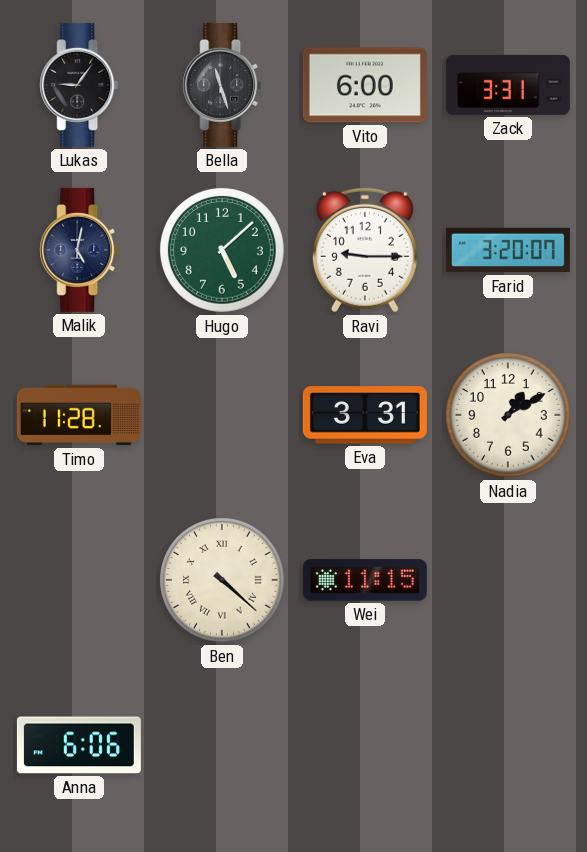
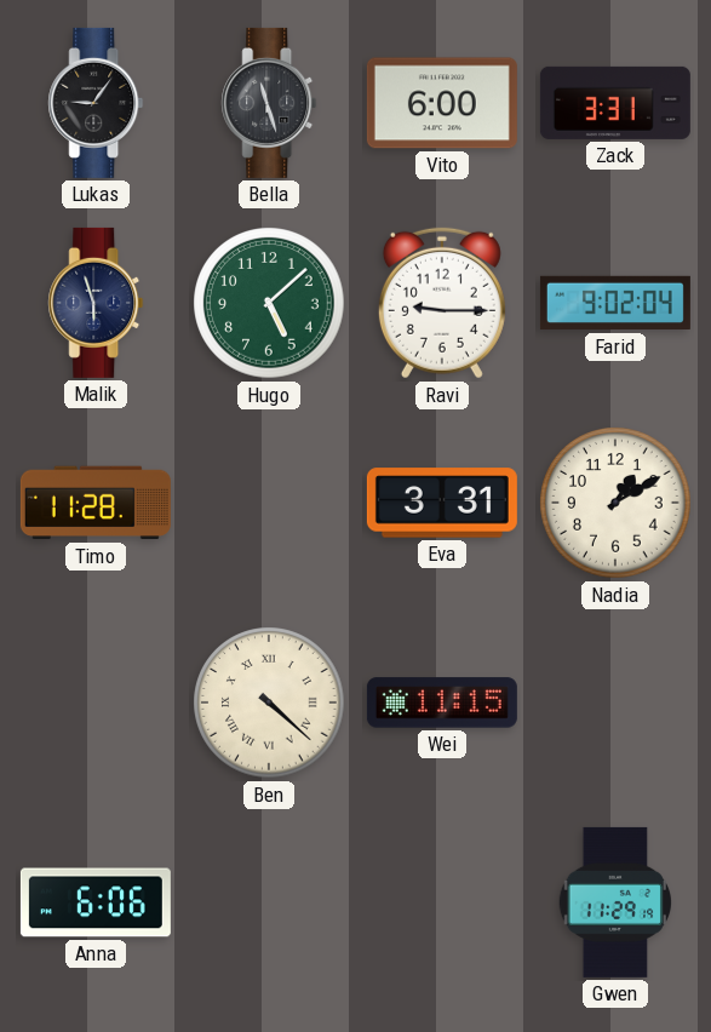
Malik: 5:02 -> 5:57
Farid: 3:20 -> 9:02
Gwen: none -> 11:29
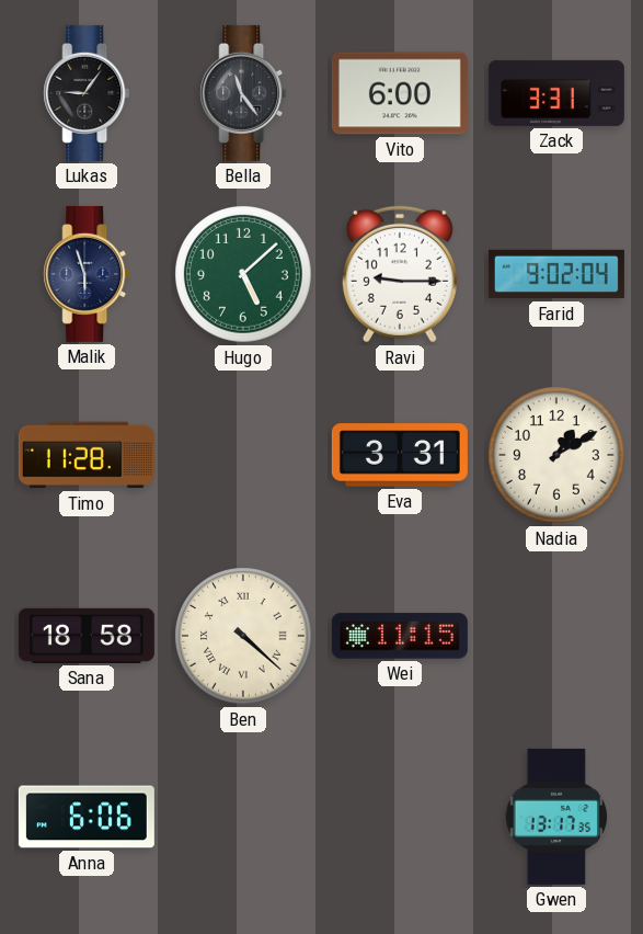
Bella: 11:27 -> 11:24
Sana: none -> 18:58
Gwen: 11:29 -> 13:17
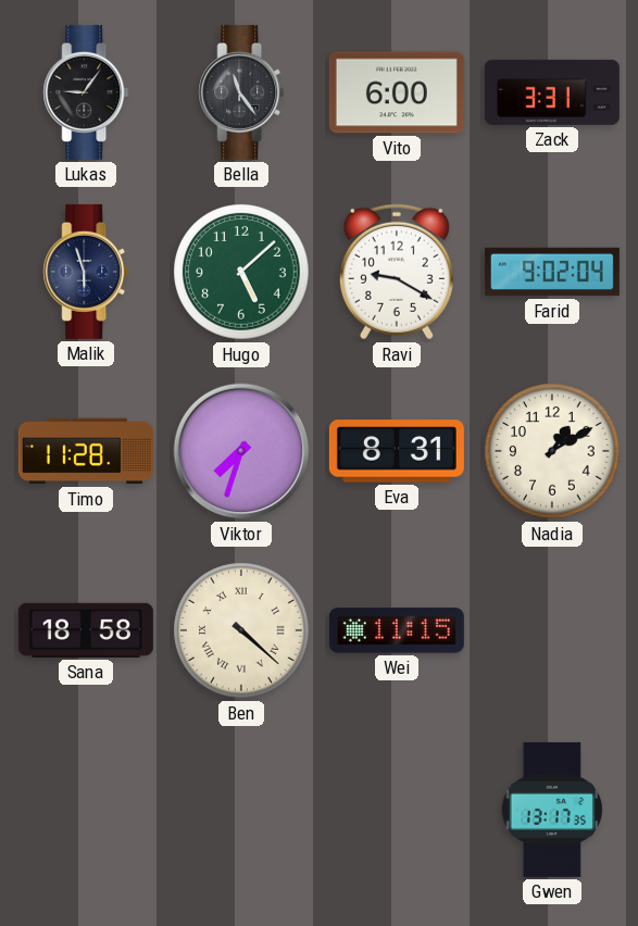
Ravi: 9:15 -> 9:20
Viktor: none -> 7:33
Eva: 3:31 -> 8:31
Anna: 6:06 -> none
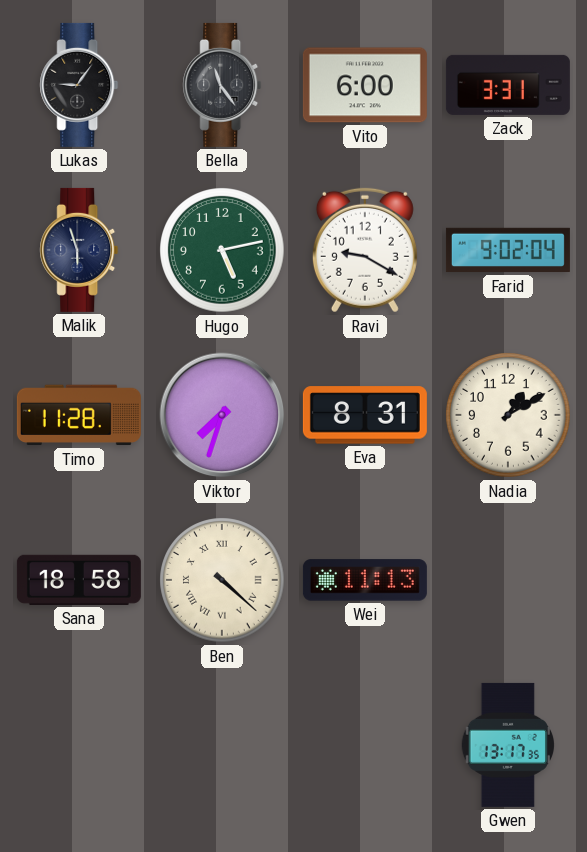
Hugo: 5:08 -> 5:13
Wei: 11:15 -> 11:13
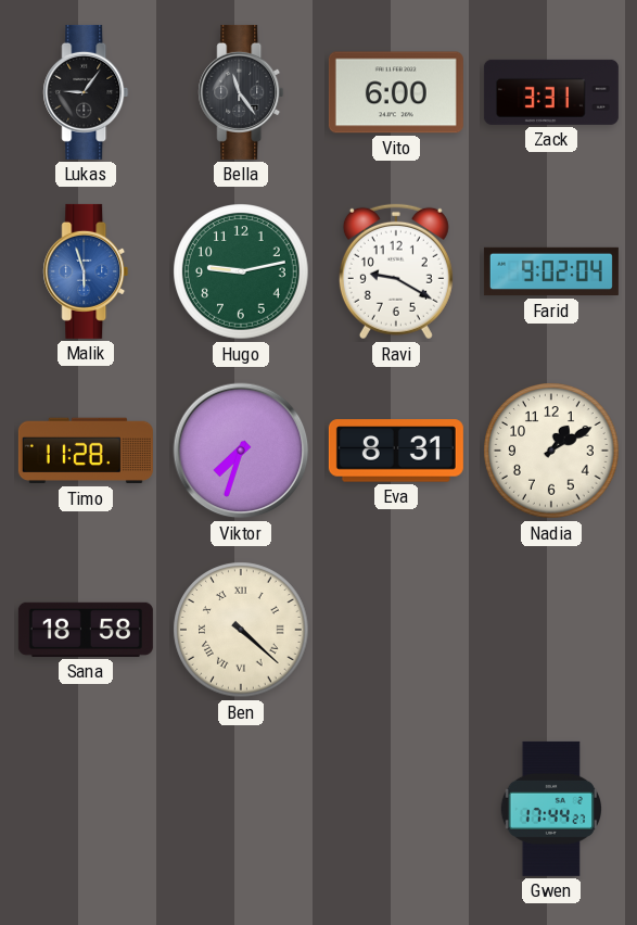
Malik dial: navy -> blue
Hugo: 5:13 -> 9:13
Wei: 11:13 -> none
Gwen: 13:17 -> 17:44
